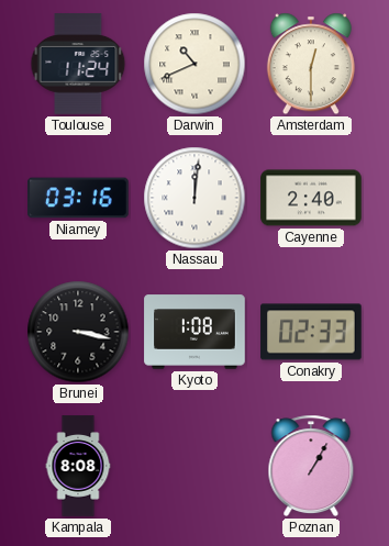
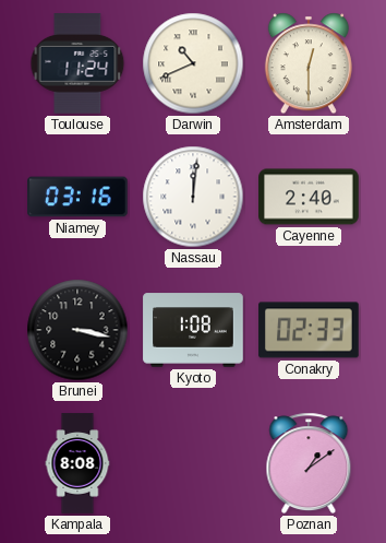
Poznan: 1:05 -> 1:09
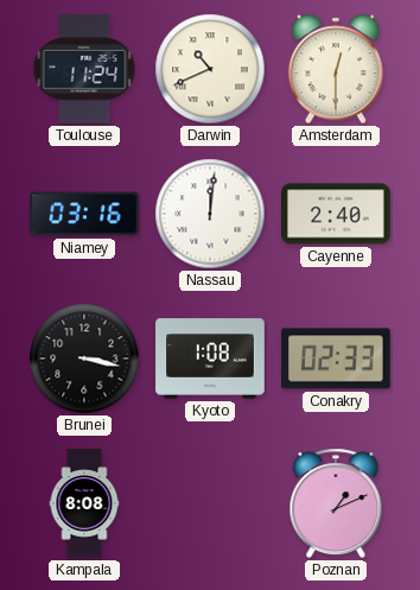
Poznan: 1:09 -> 1:11
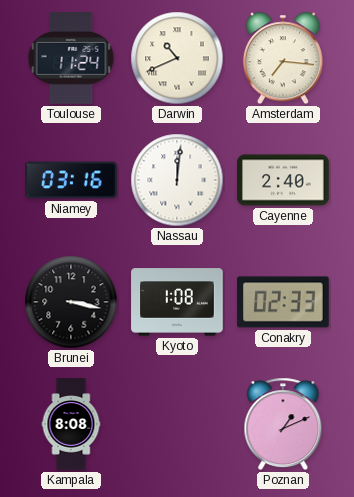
Amsterdam: 12:30 -> 7:16
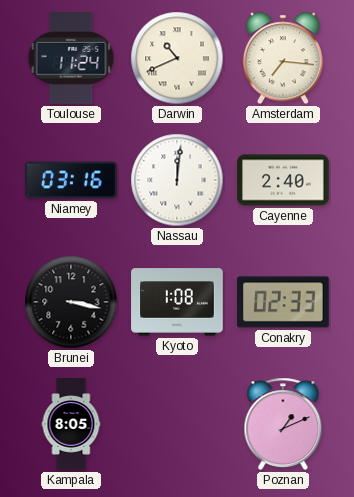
Kampala: 8:08 -> 8:05
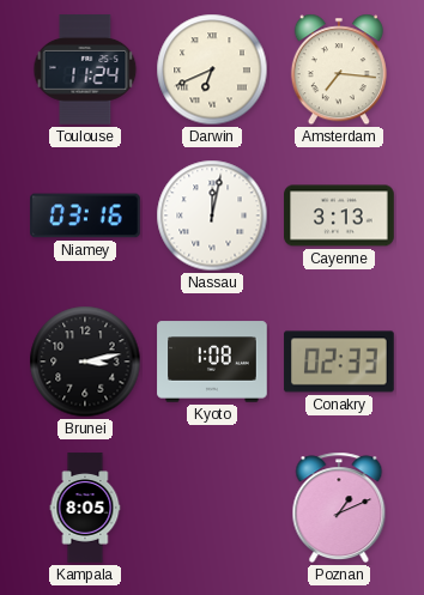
Darwin: 10:41 -> 6:41
Nassau: 12:01 -> 12:02
Cayenne: 2:40 -> 3:13
Brunei: 3:17 -> 3:13
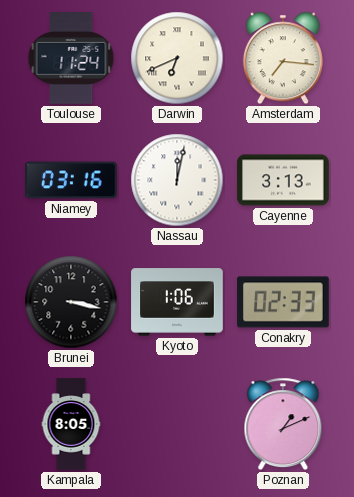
Brunei: 3:13 -> 3:17
Kyoto: 1:08 -> 1:06
